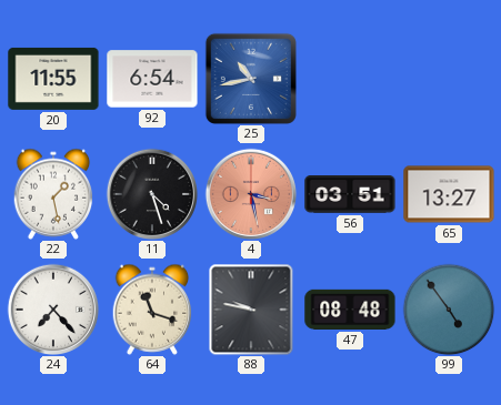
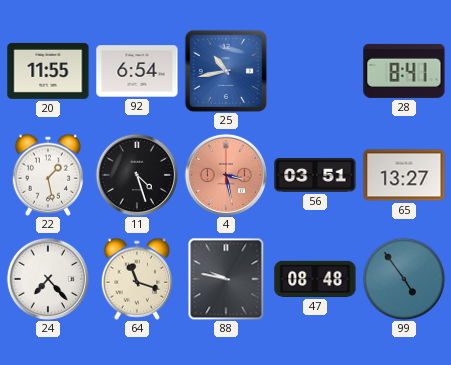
28: none -> 8:41
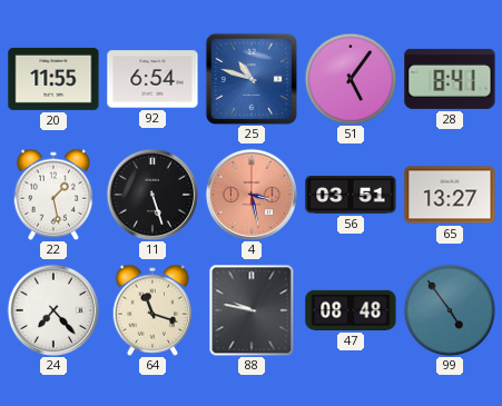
25: 10:43 -> 10:48
51: none -> 5:06
11: 4:27 -> 5:27
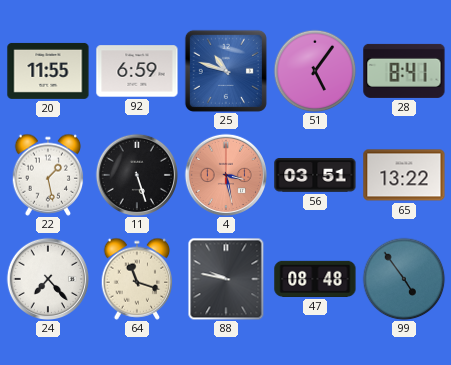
92: 6:54 -> 6:59
65: 13:27 -> 13:22
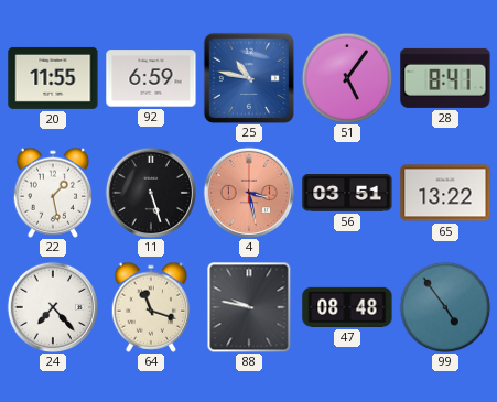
25: 10:48 -> 10:47
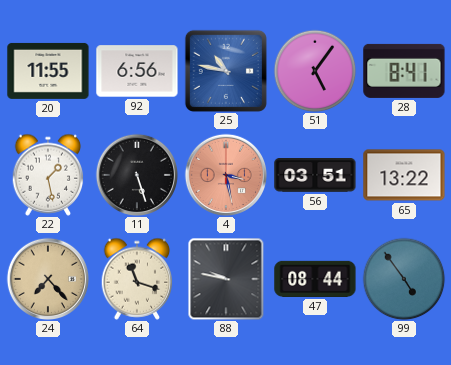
92: 6:59 -> 6:56
24 dial: white -> champagne
47: 08:48 -> 08:44
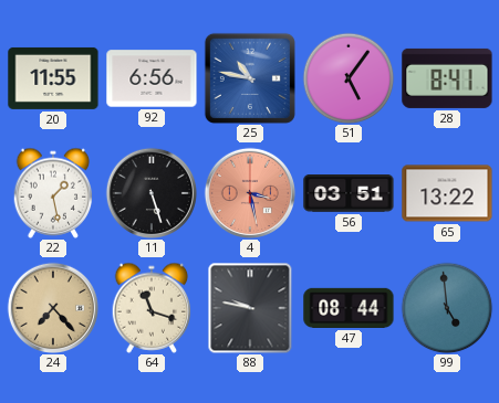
99: 4:54 -> 4:59
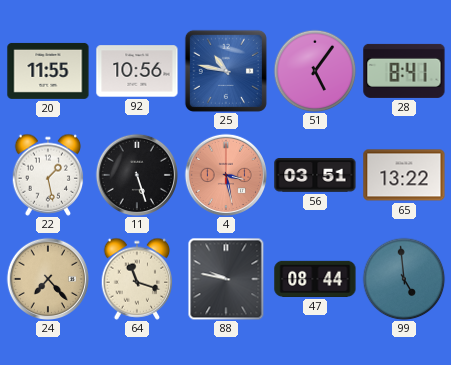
92: 6:56 -> 10:56
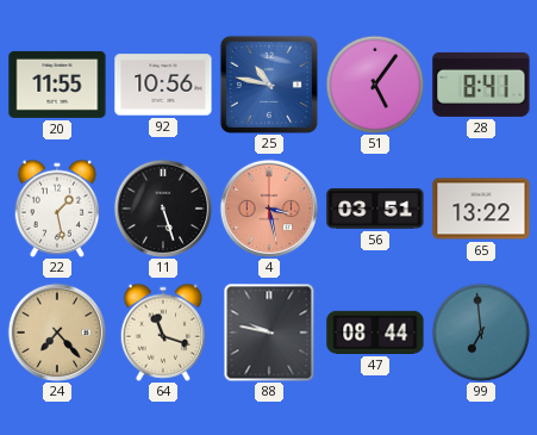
99: 4:59 -> 6:59
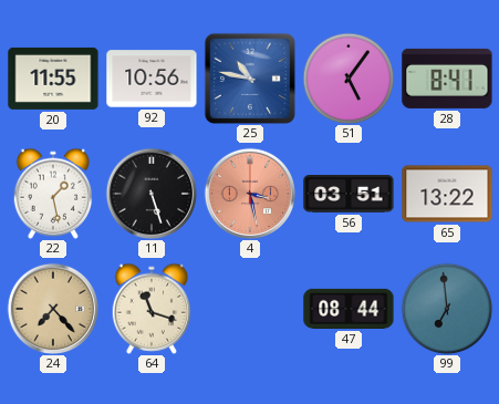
88: 9:47 -> none
